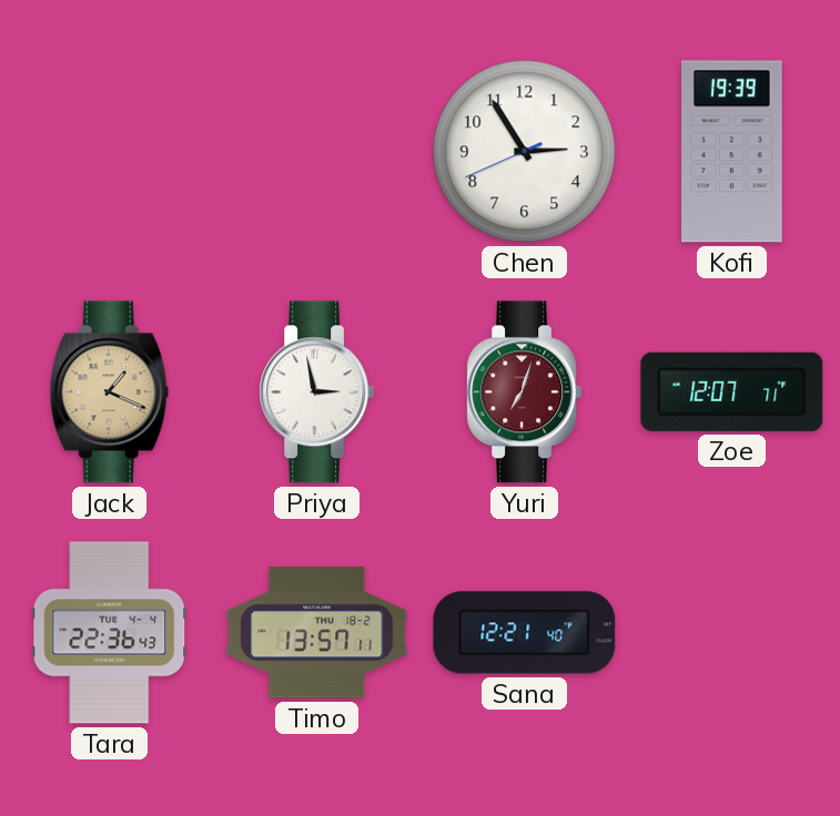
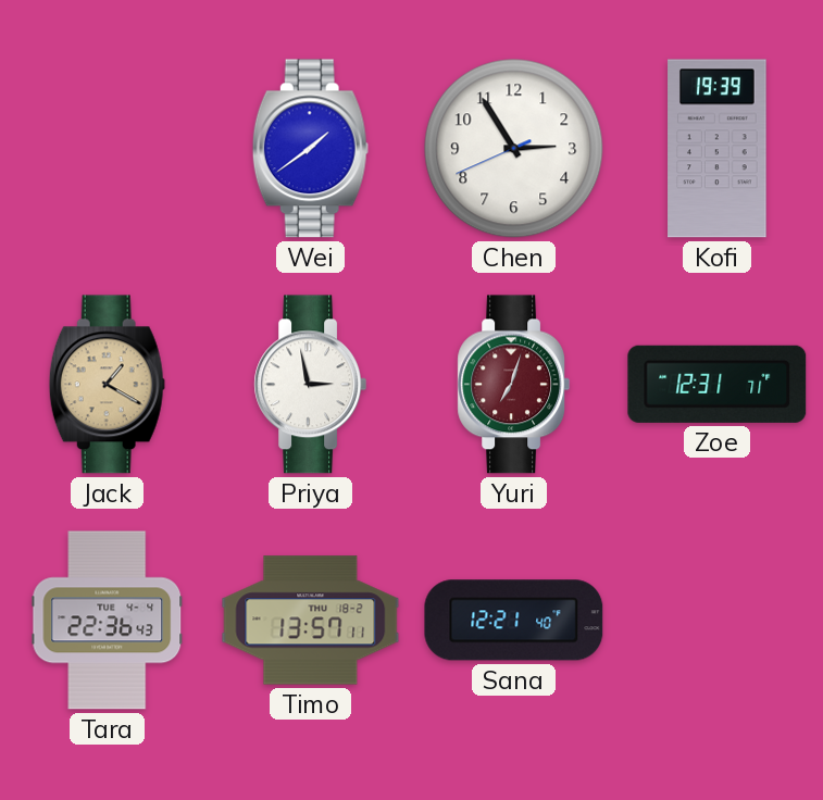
Wei: none -> 1:39
Jack: 1:19 -> 1:20
Zoe: 12:07 -> 12:31
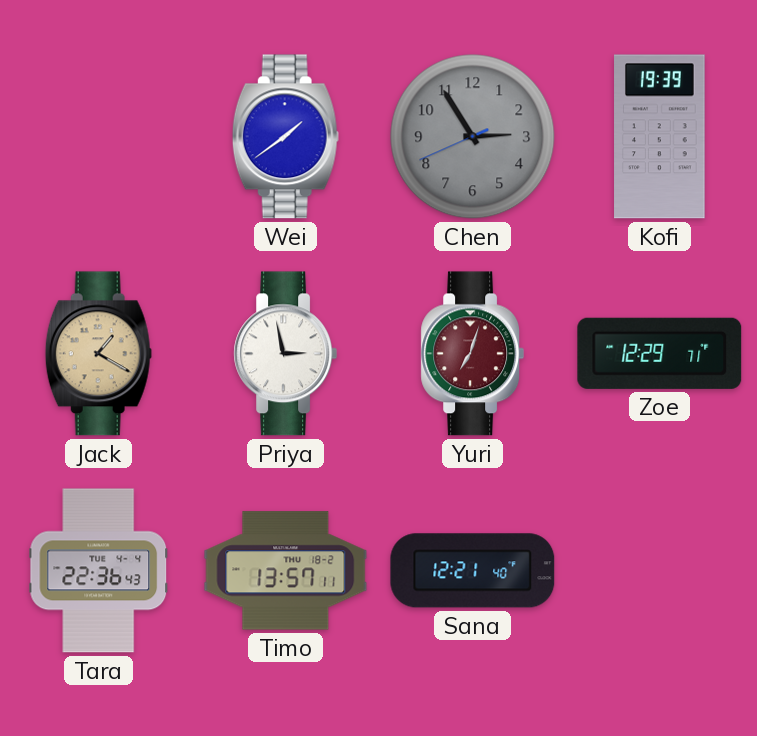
Chen dial: white -> grey
Zoe: 12:31 -> 12:29
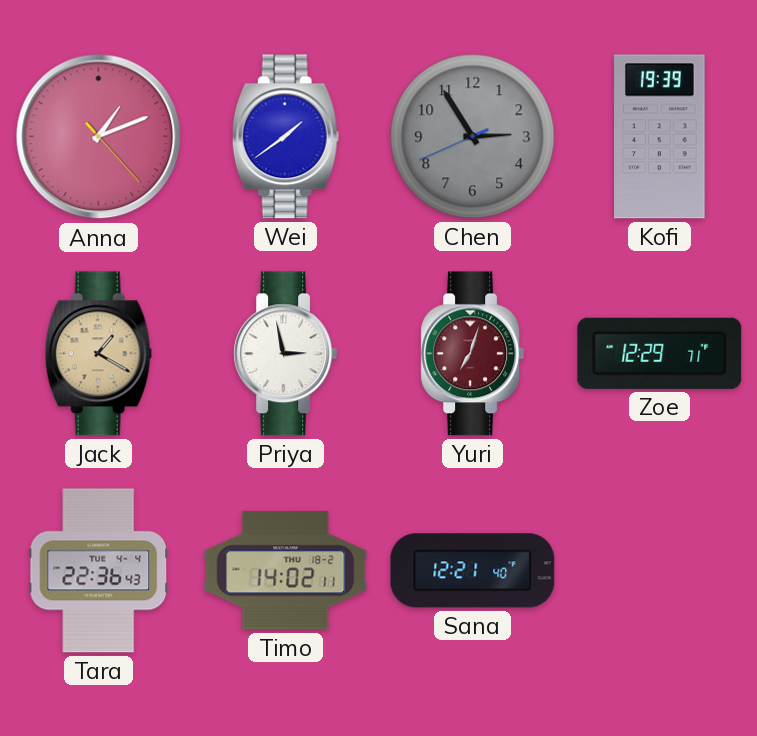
Anna: none -> 1:11
Timo: 13:57 -> 14:02
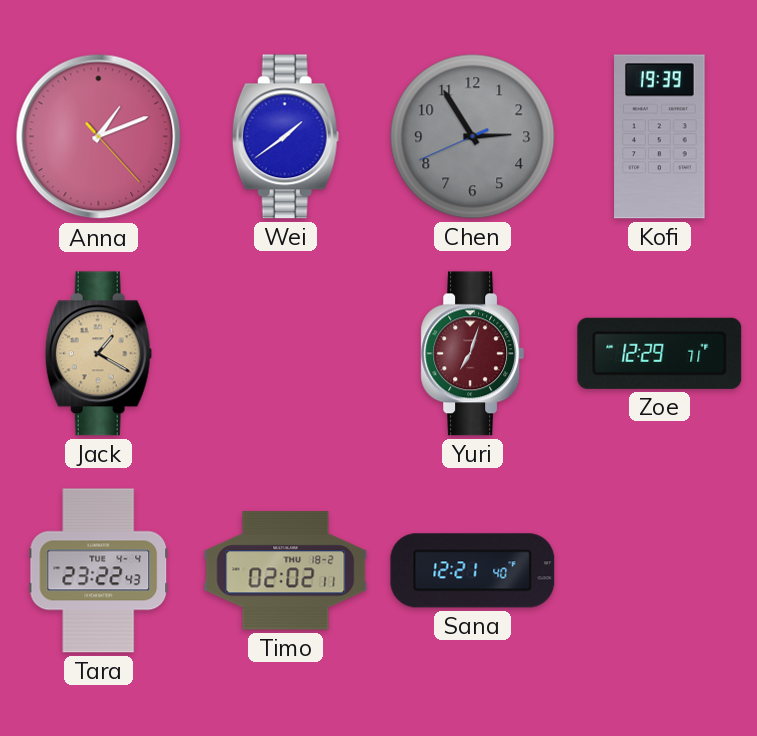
Priya: 2:58 -> none
Tara: 22:36 -> 23:22
Timo: 14:02 -> 02:02
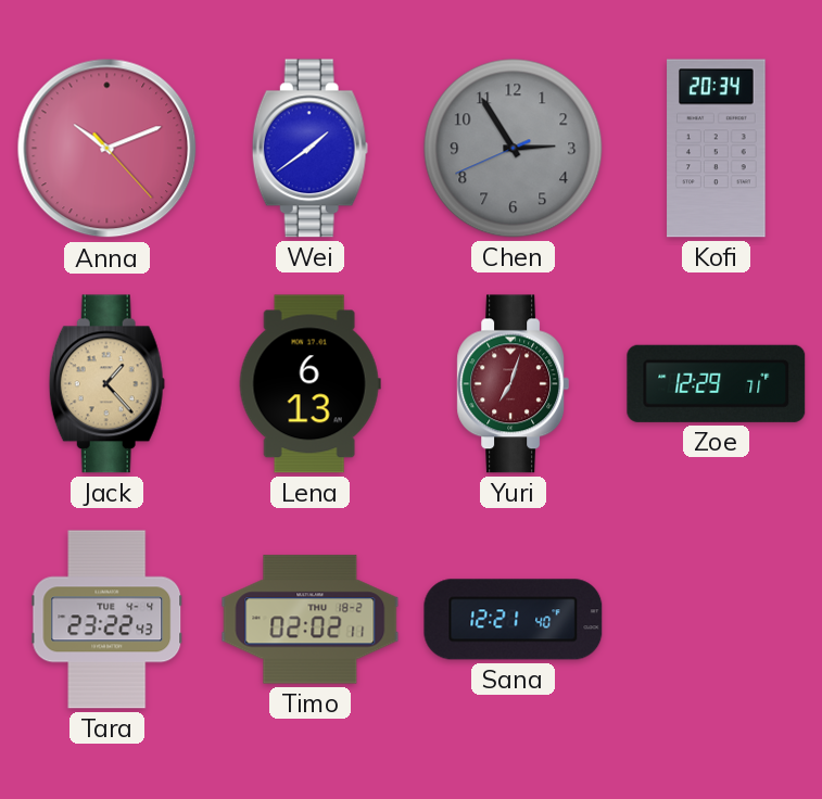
Anna: 1:11 -> 10:11
Kofi: 19:39 -> 20:34
Jack: 1:20 -> 1:23
Lena: none -> 6:13
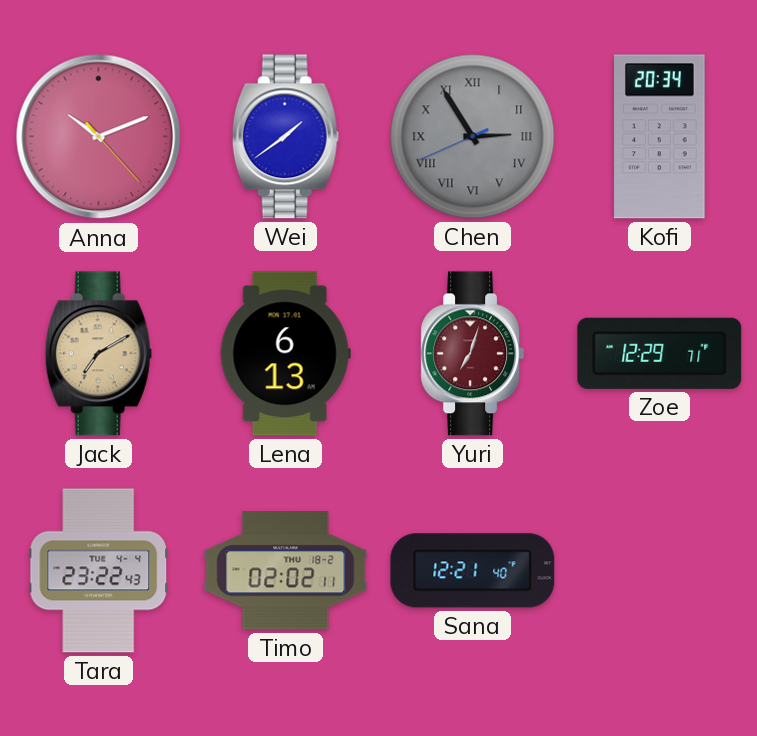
Chen numerals: Arabic -> Roman
Jack: 1:23 -> 7:10
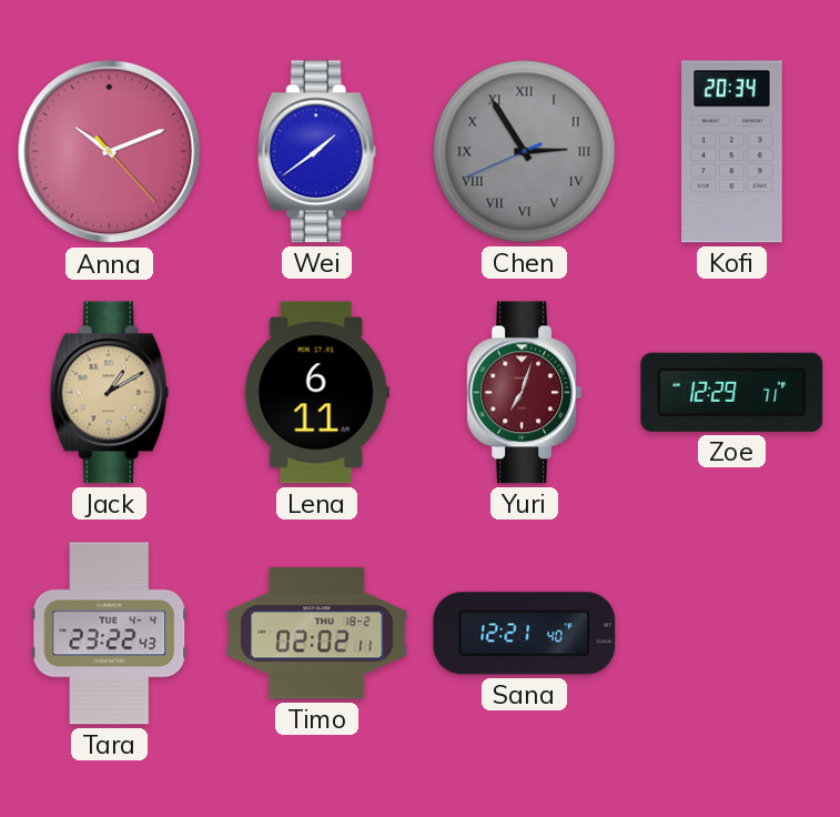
Jack: 7:10 -> 1:10
Lena: 6:13 -> 6:11
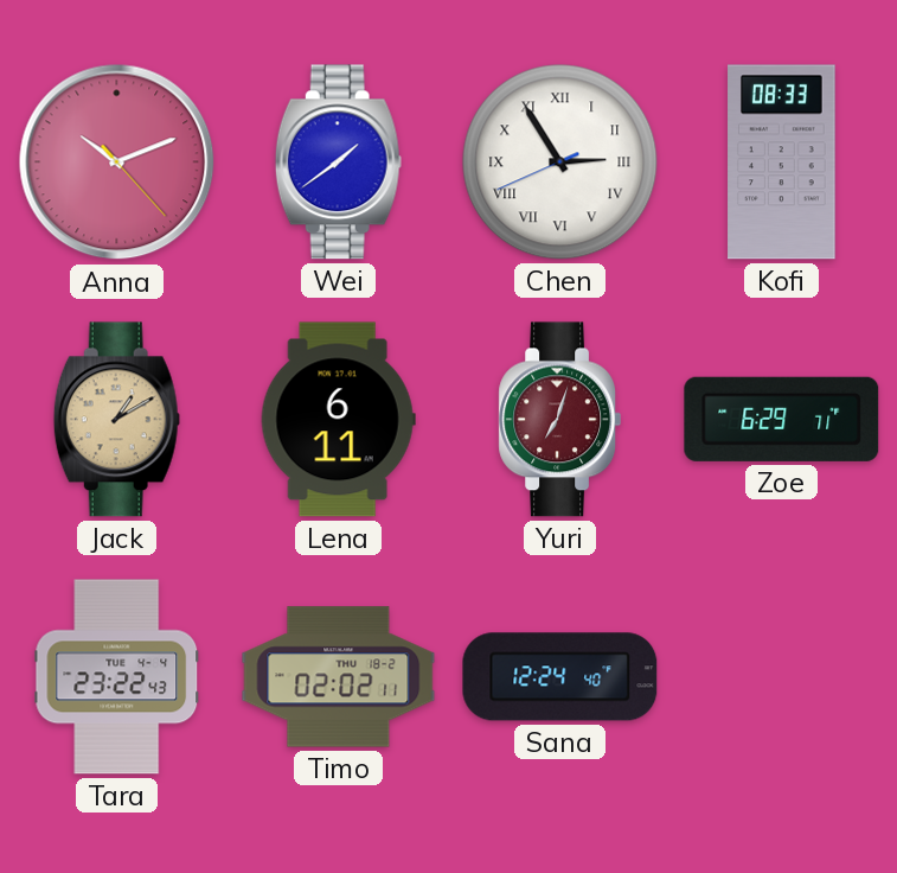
Chen dial: grey -> white
Kofi: 20:34 -> 08:33
Zoe: 12:29 -> 6:29
Sana: 12:21 -> 12:24
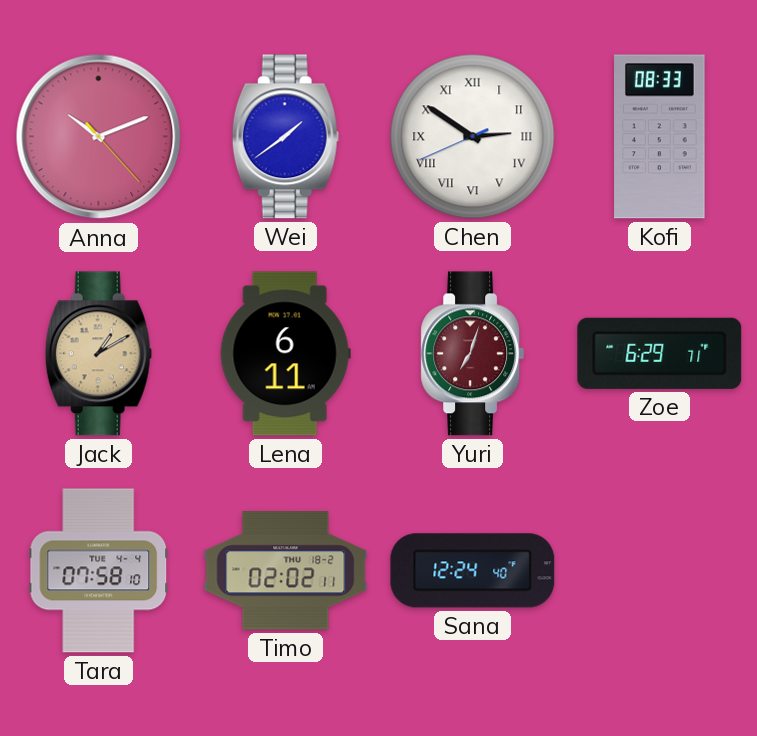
Chen: 2:54 -> 2:50
Tara: 23:22 -> 07:58
